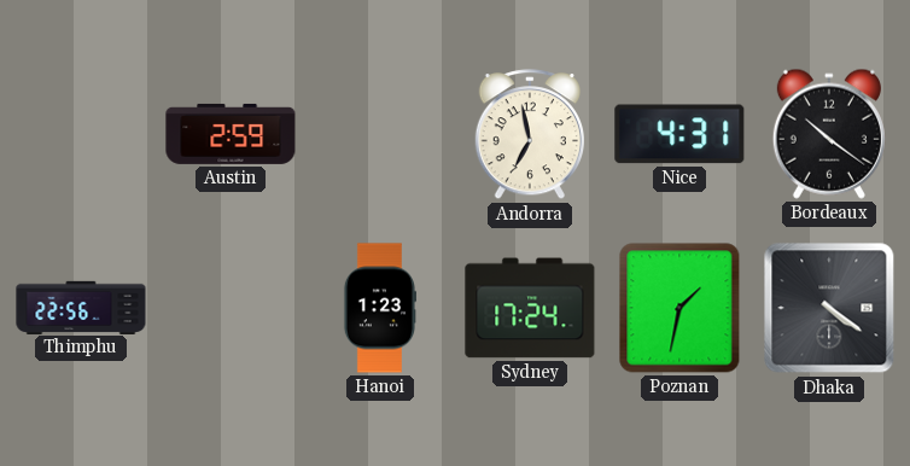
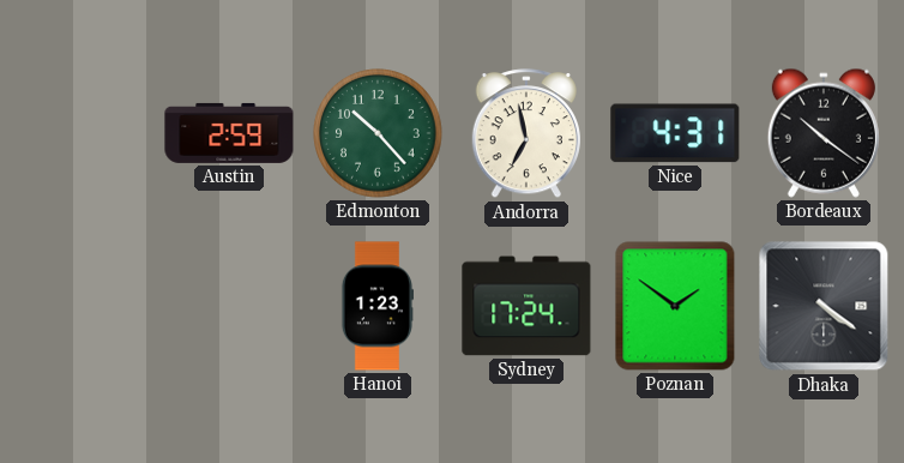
Edmonton: none -> 10:23
Thimphu: 22:56 -> none
Poznan: 1:32 -> 1:51
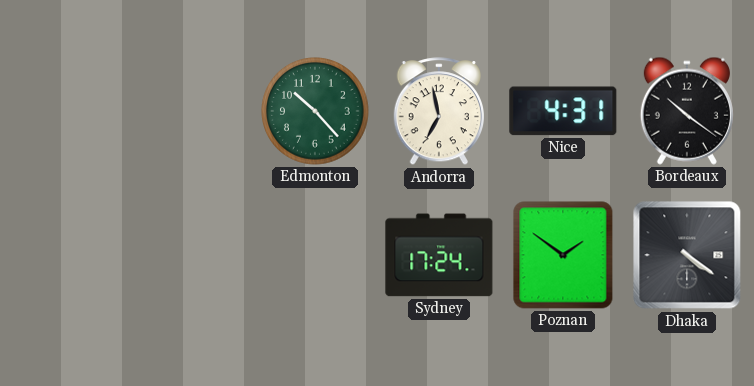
Austin: 2:59 -> none
Hanoi: 1:23 -> none
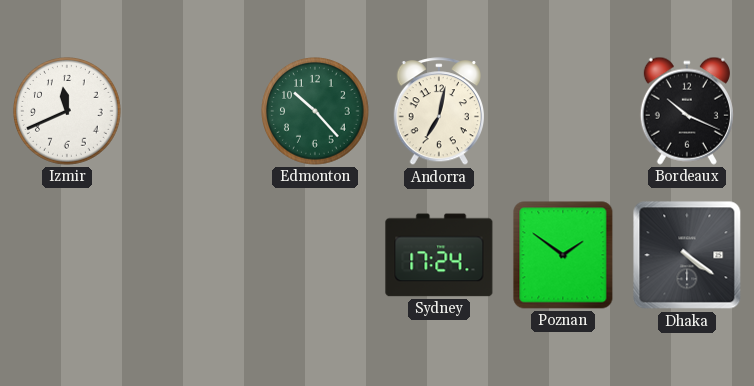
Izmir: none -> 11:41
Andorra: 6:58 -> 7:02
Nice: 4:31 -> none
Bordeaux: 10:21 -> 10:19
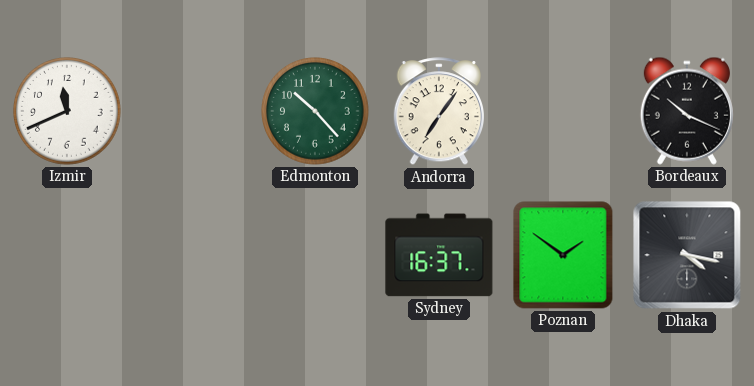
Andorra: 7:02 -> 7:06
Sydney: 17:24 -> 16:37
Dhaka: 4:21 -> 4:17
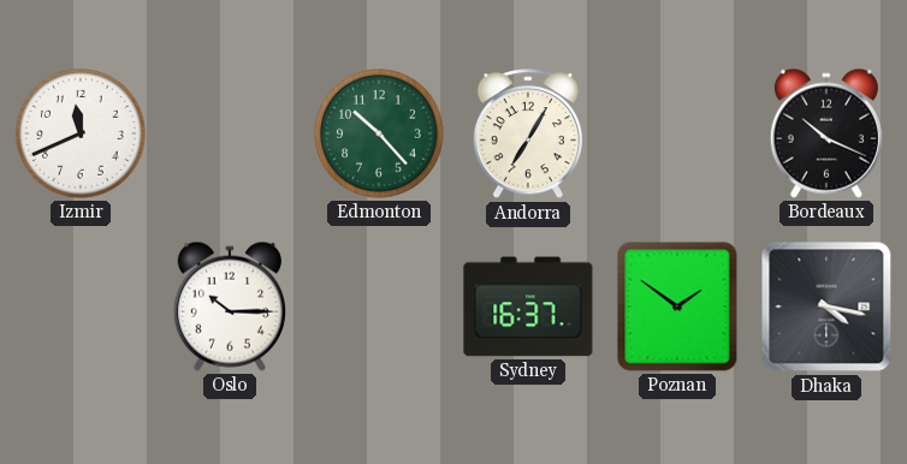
Andorra: 7:06 -> 7:05
Oslo: none -> 10:15
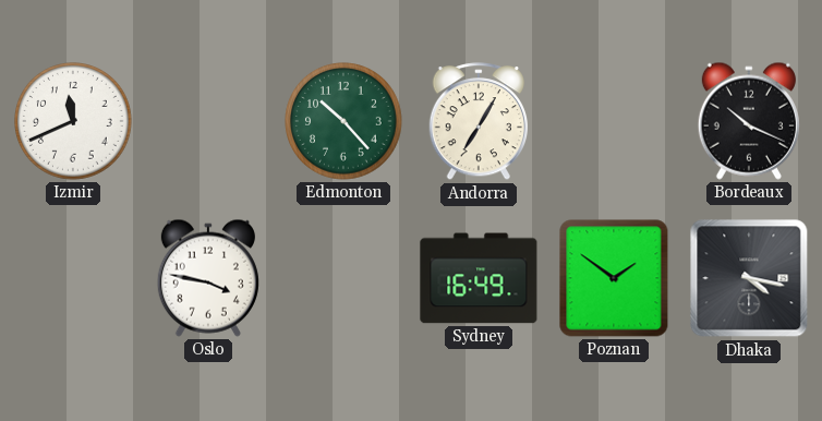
Oslo: 10:15 -> 3:47
Sydney: 16:37 -> 16:49
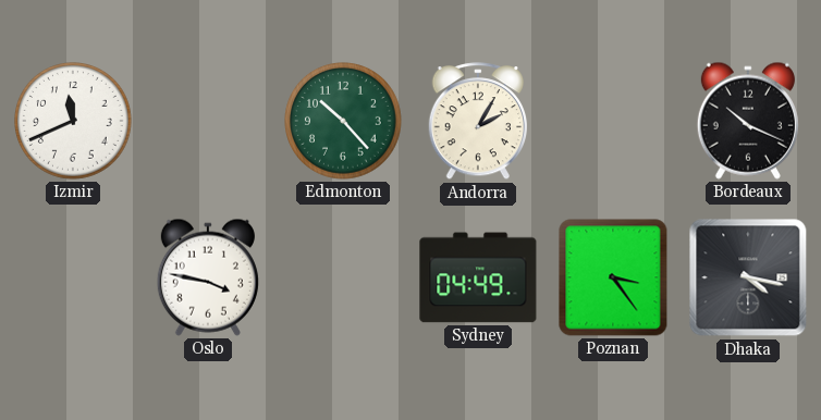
Andorra: 7:05 -> 2:05
Sydney: 16:49 -> 04:49
Poznan: 1:51 -> 3:24
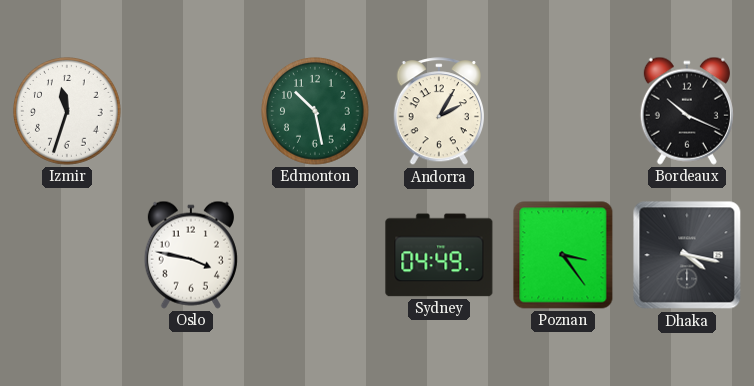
Izmir: 11:41 -> 11:33
Edmonton: 10:23 -> 10:28
